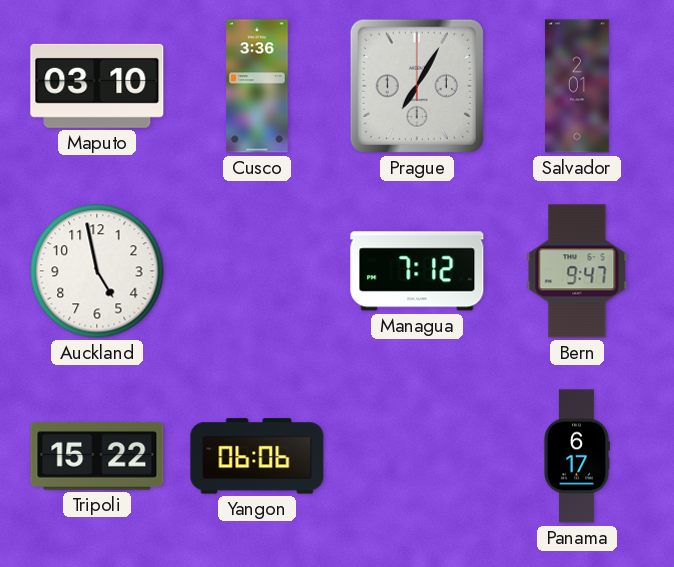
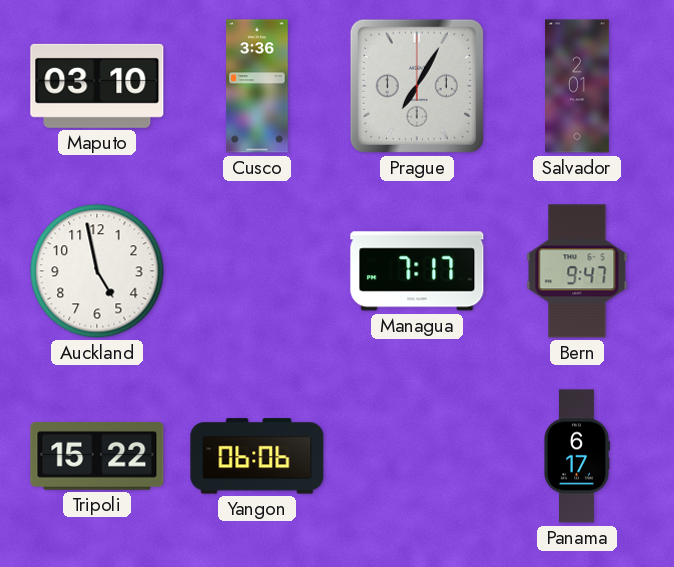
Managua: 7:12 -> 7:17
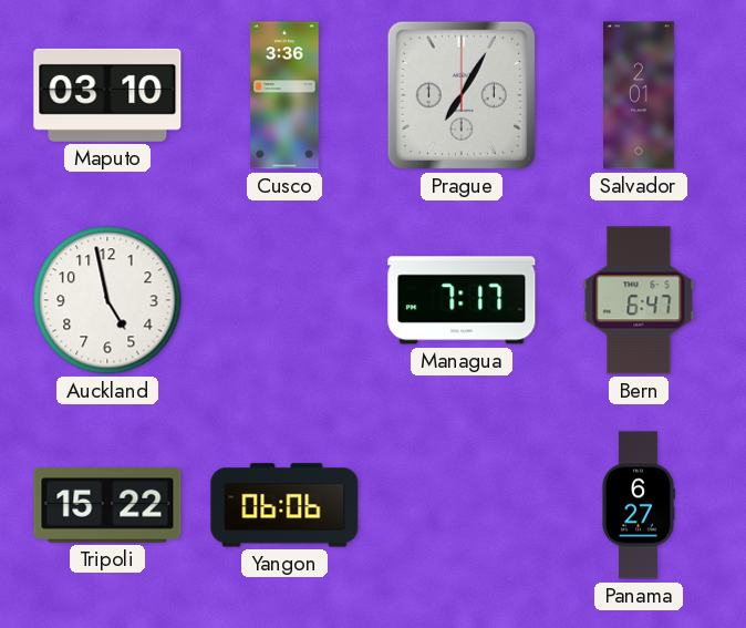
Bern: 9:47 -> 6:47
Panama: 6:17 -> 6:27
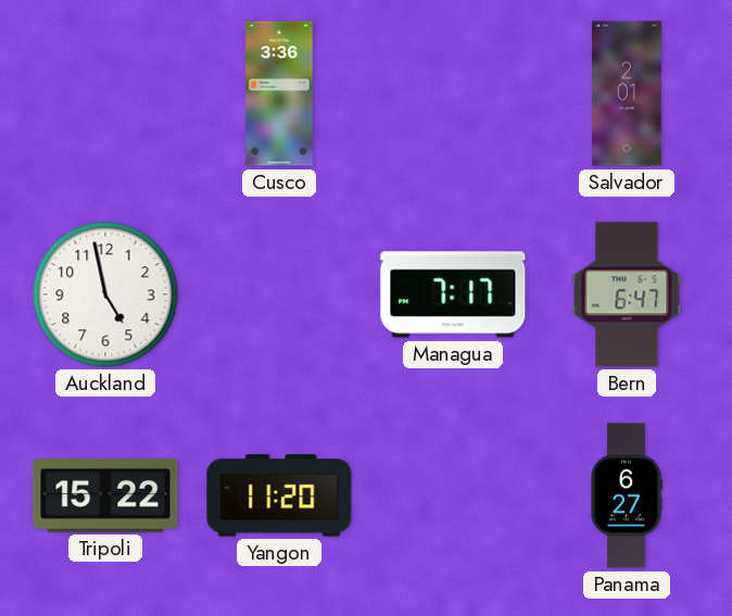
Maputo: 03:10 -> none
Prague: 7:05 -> none
Yangon: 06:06 -> 11:20
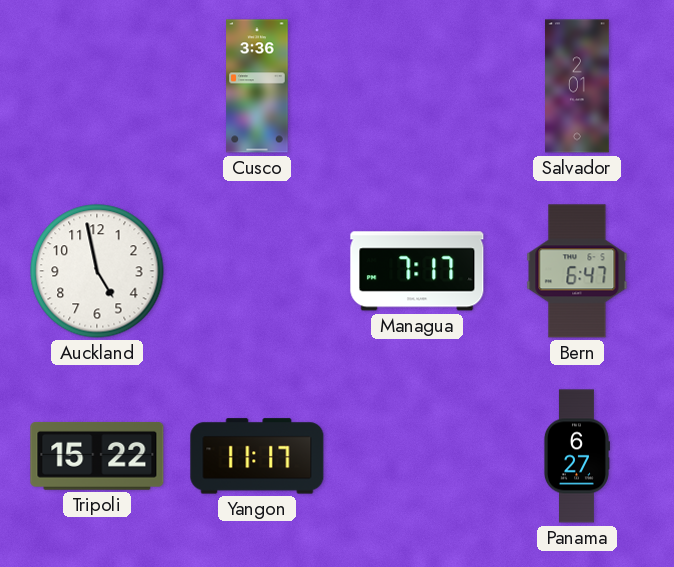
Yangon: 11:20 -> 11:17
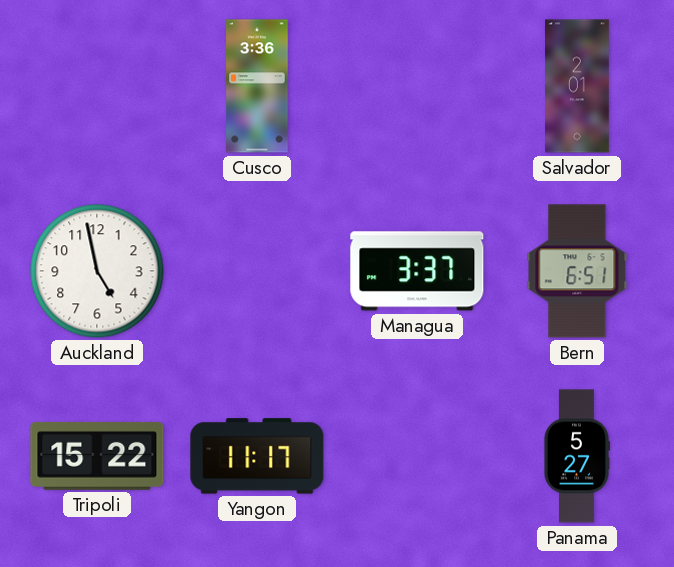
Managua: 7:17 -> 3:37
Bern: 6:47 -> 6:51
Panama: 6:27 -> 5:27
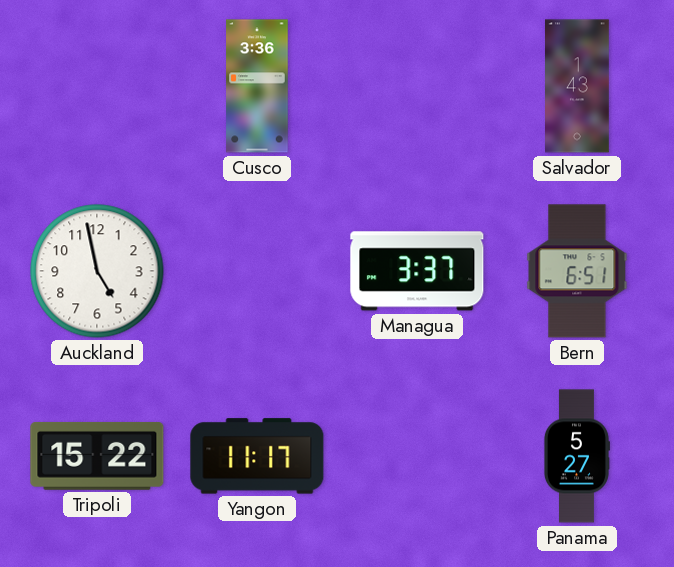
Salvador: 2:01 -> 1:43
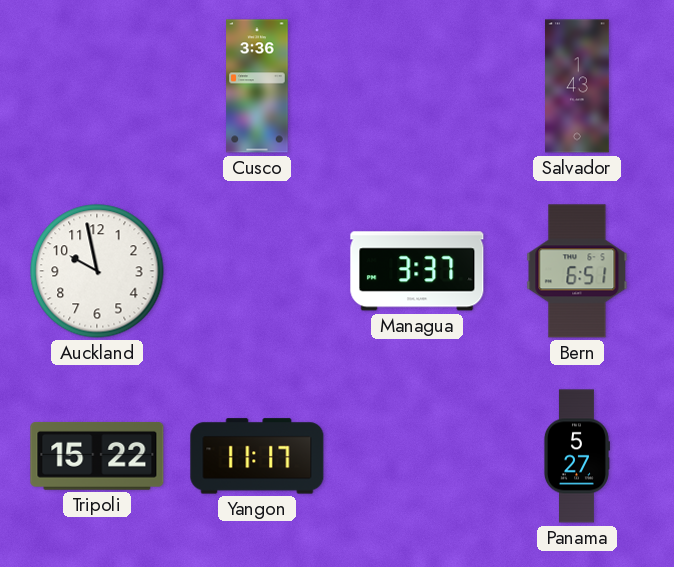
Auckland: 4:58 -> 9:58
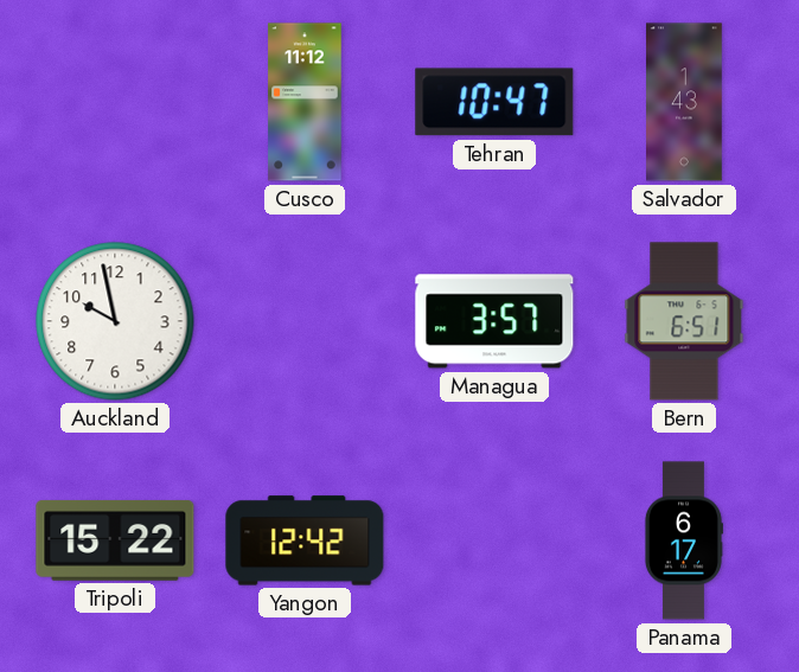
Cusco: 3:36 -> 11:12
Tehran: none -> 10:47
Managua: 3:37 -> 3:57
Yangon: 11:17 -> 12:42
Panama: 5:27 -> 6:17
